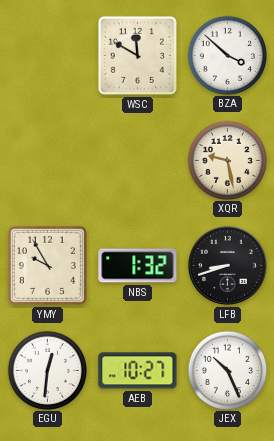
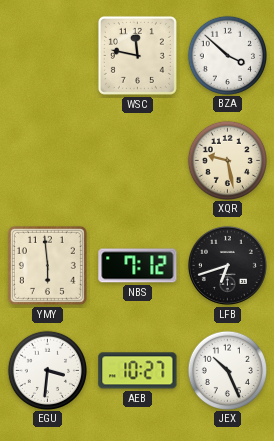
WSC: 11:50 -> 11:47
YMY: 9:55 -> 5:59
NBS: 1:32 -> 7:12
LFB: 8:42 -> 6:42
EGU: 12:31 -> 3:31
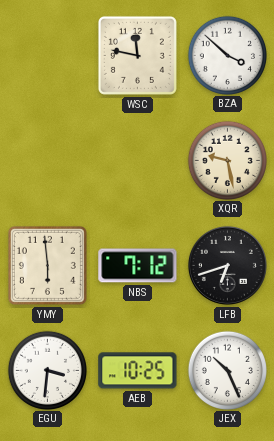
AEB: 10:27 -> 10:25
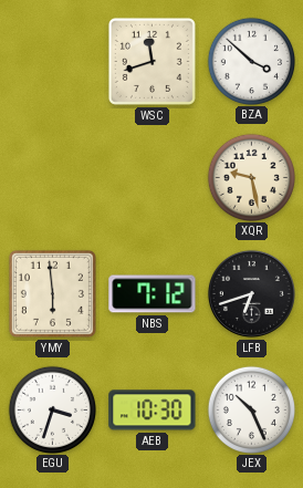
WSC: 11:47 -> 11:42
EGU: 3:31 -> 3:33
AEB: 10:25 -> 10:30
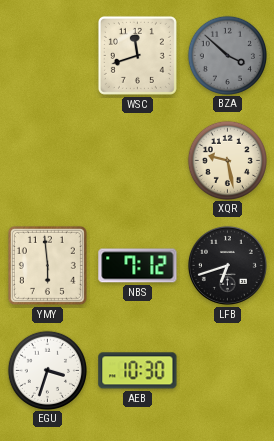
BZA dial: white -> grey
JEX: 10:26 -> none
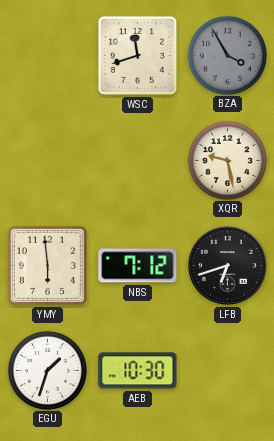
BZA: 3:52 -> 3:55
EGU: 3:33 -> 1:33
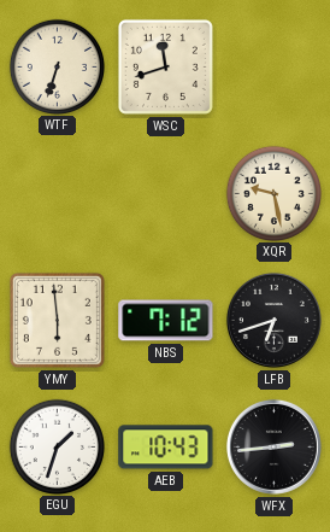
WTF: none -> 6:33
BZA: 3:55 -> none
AEB: 10:30 -> 10:43
WFX: none -> 2:44
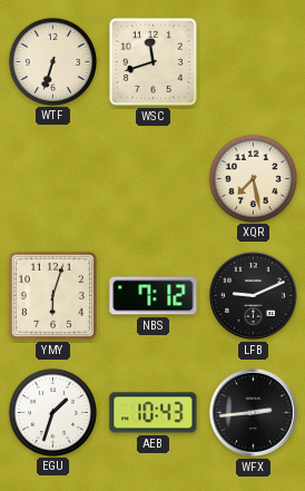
XQR: 9:28 -> 7:28
YMY: 5:59 -> 6:03
LFB: 6:42 -> 9:11
